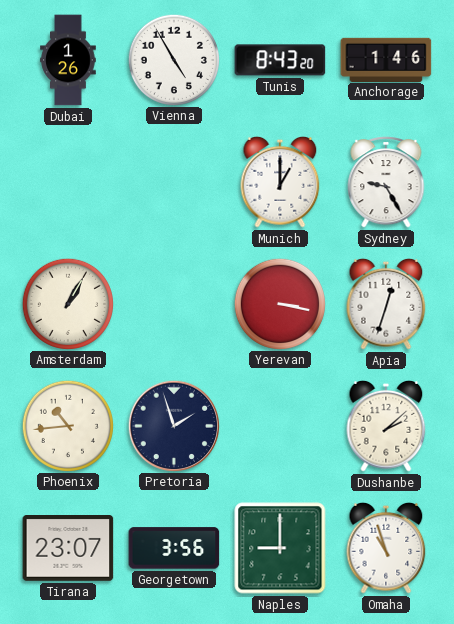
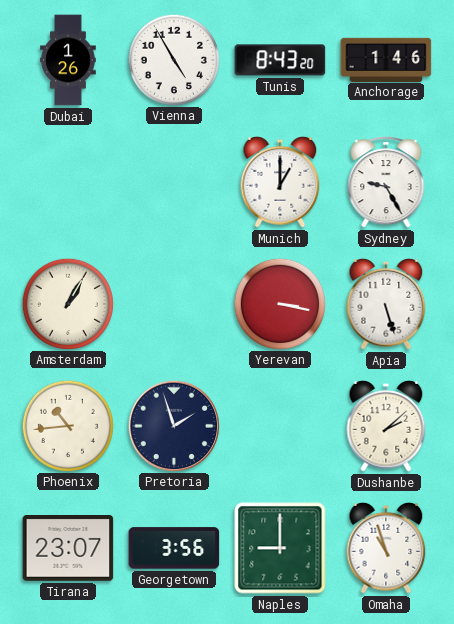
Apia: 12:33 -> 5:27
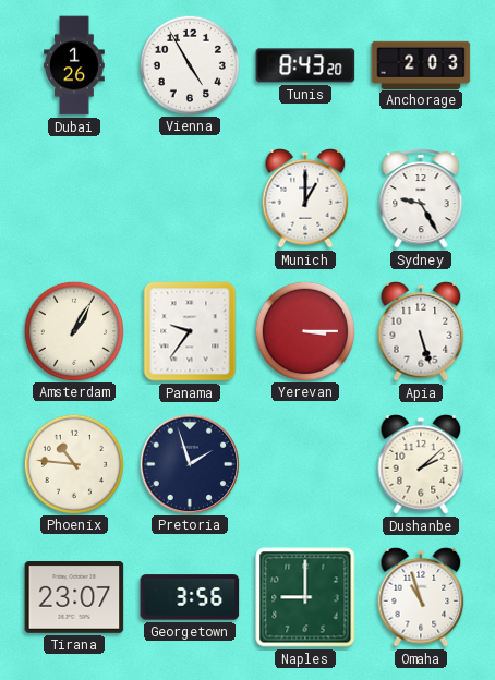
Anchorage: 1:46 -> 2:03
Panama: none -> 9:36
Yerevan: 3:17 -> 3:15
Phoenix: 10:44 -> 10:46
